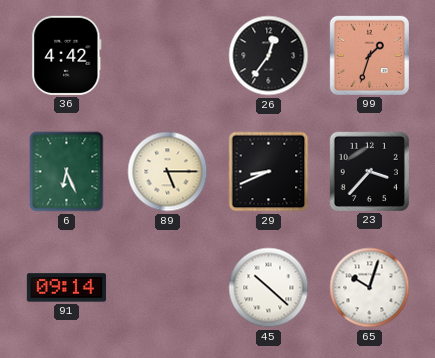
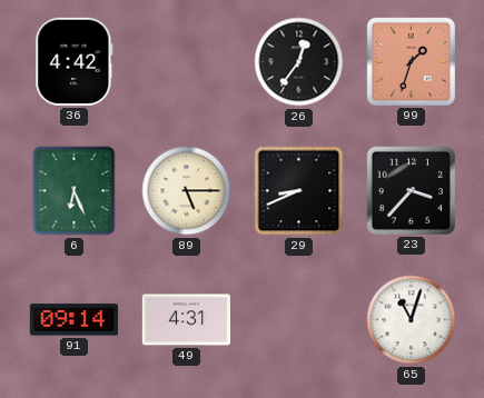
49: none -> 4:31
45: 10:22 -> none
65: 10:03 -> 11:03
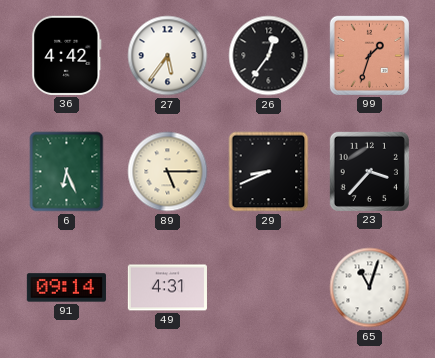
27: none -> 5:36
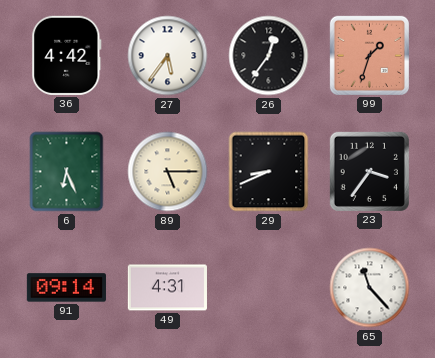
23: 3:37 -> 3:36
65: 11:03 -> 11:23
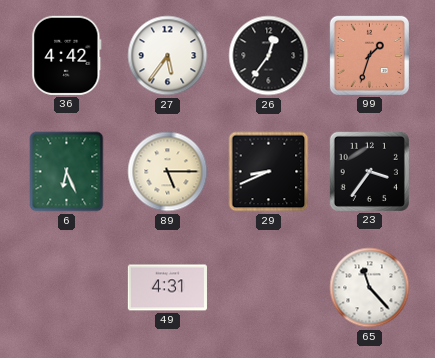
91: 09:14 -> none
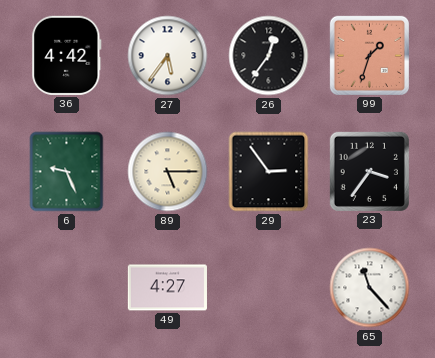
6: 6:26 -> 9:26
29: 8:41 -> 2:54
49: 4:31 -> 4:27
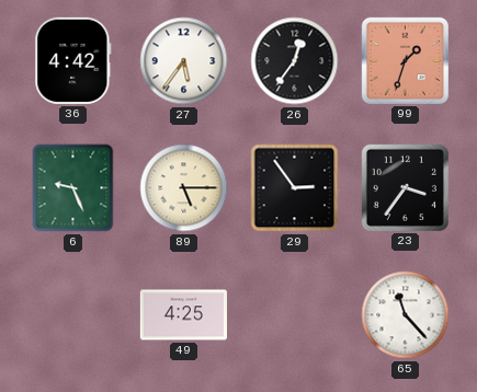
49: 4:27 -> 4:25
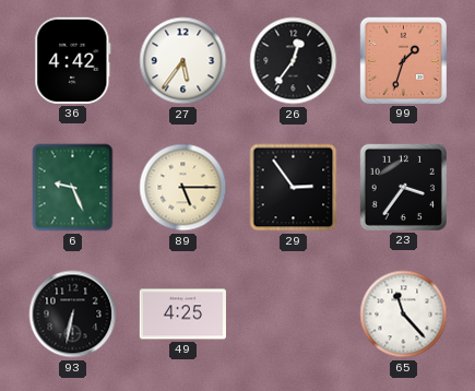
93: none -> 6:32
